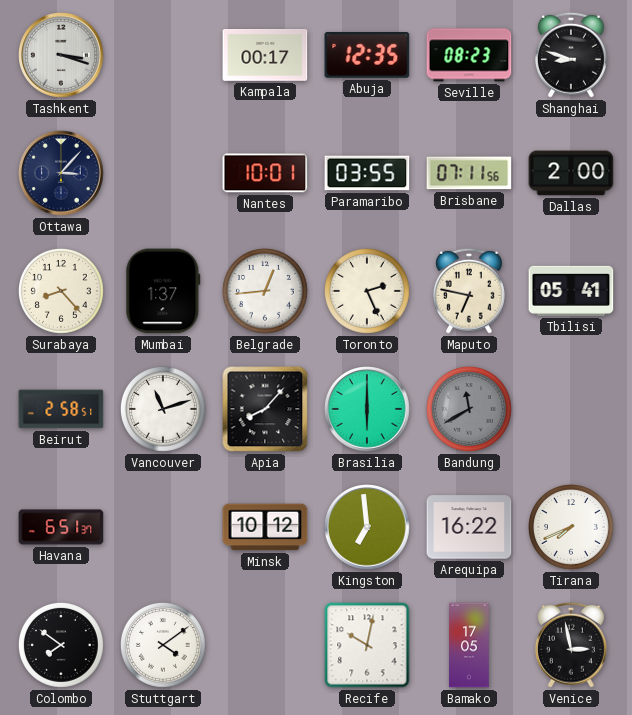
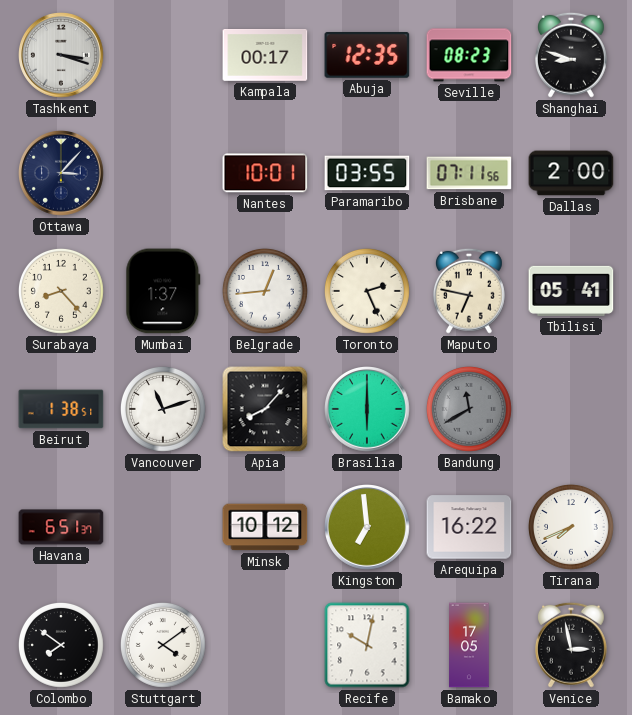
Beirut: 2:58 -> 1:38
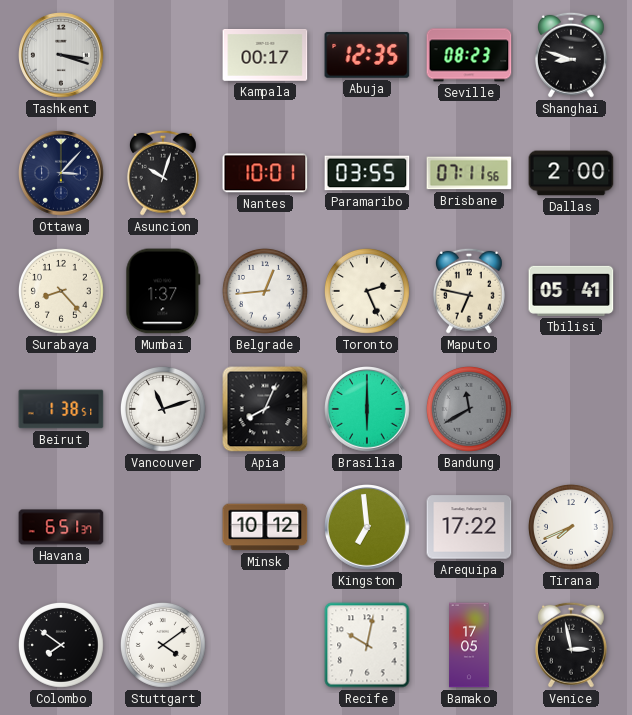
Asuncion: none -> 10:03
Apia: 8:07 -> 8:04
Arequipa: 16:22 -> 17:22
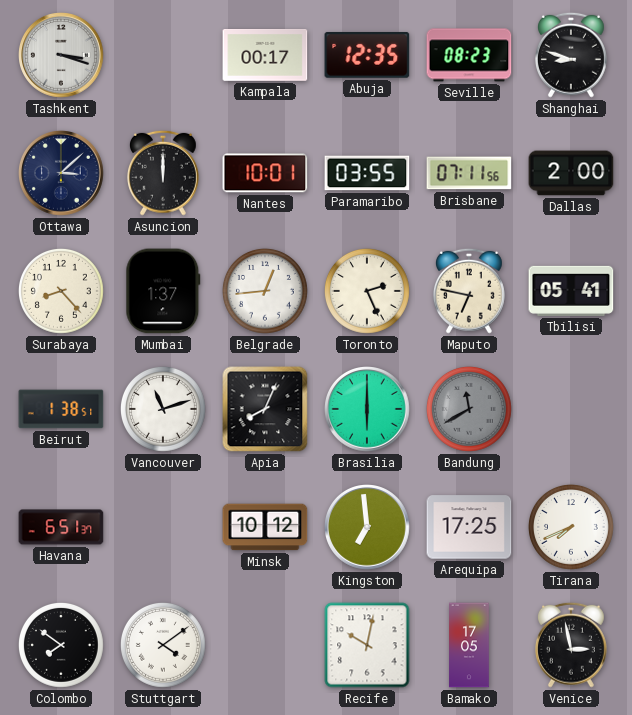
Ottawa: 3:07 -> 3:08
Asuncion: 10:03 -> 12:00
Arequipa: 17:22 -> 17:25
